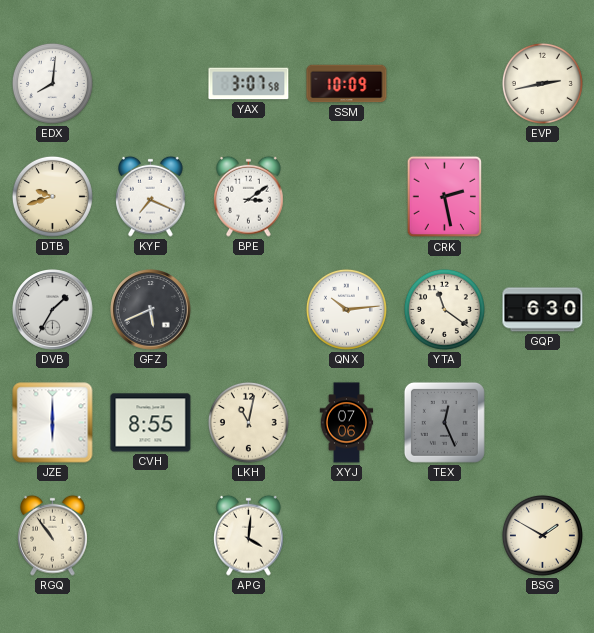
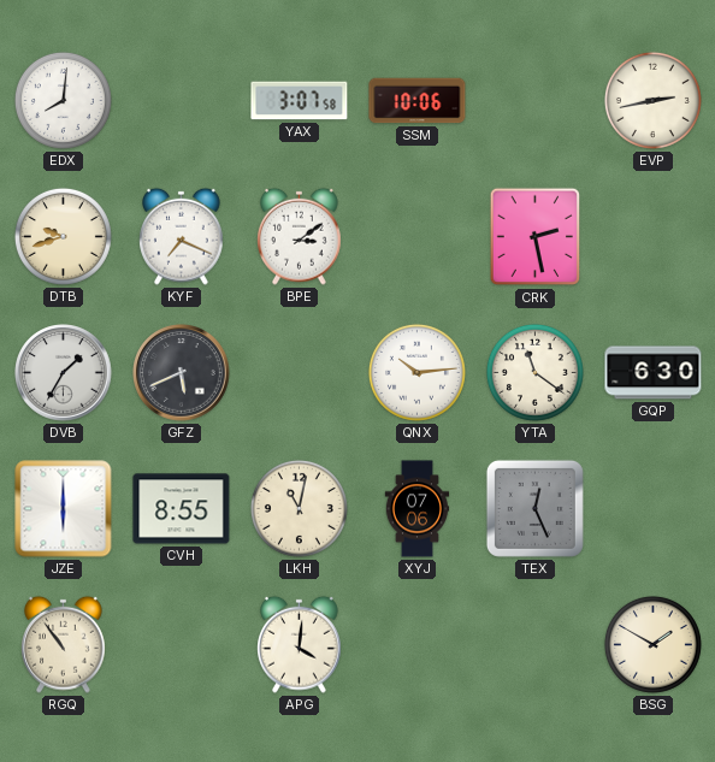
SSM: 10:09 -> 10:06
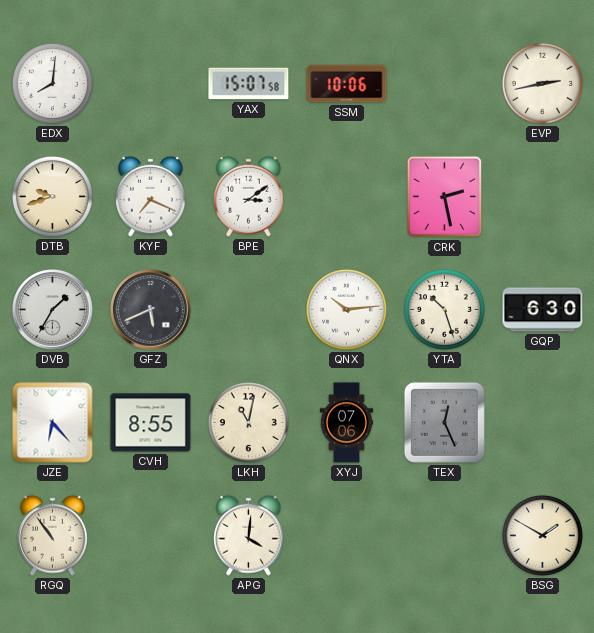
YAX: 3:07 -> 15:07
YTA: 11:21 -> 10:27
JZE: 6:00 -> 6:23
